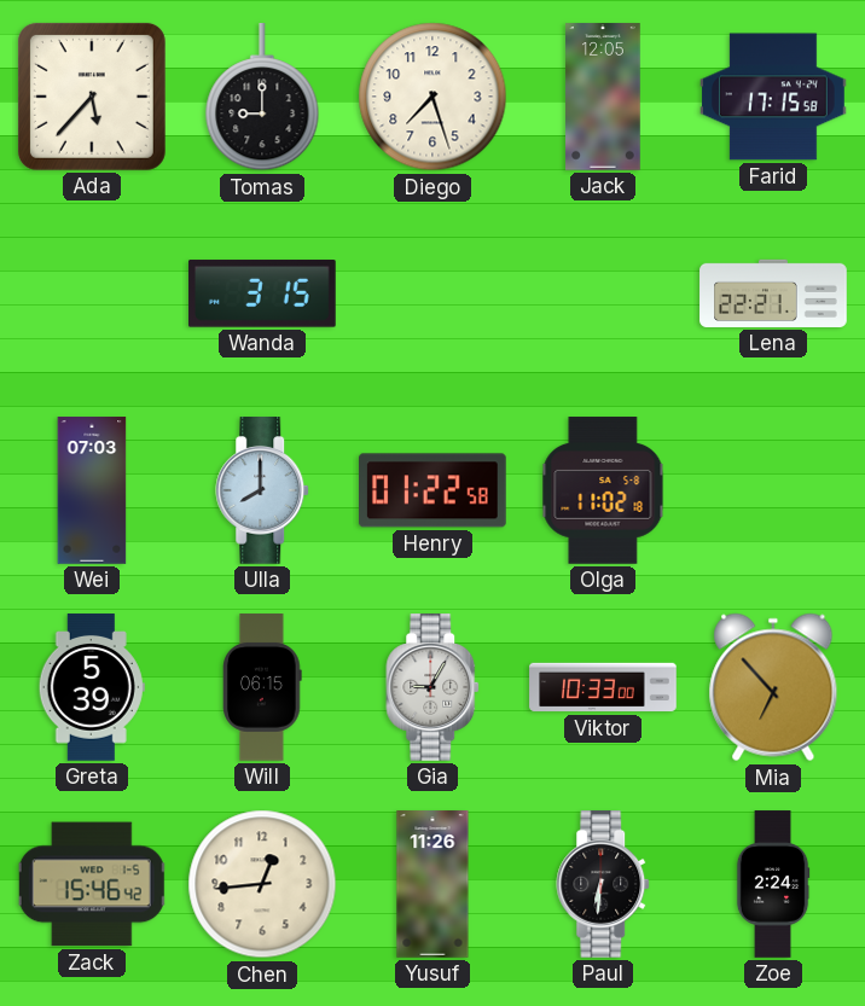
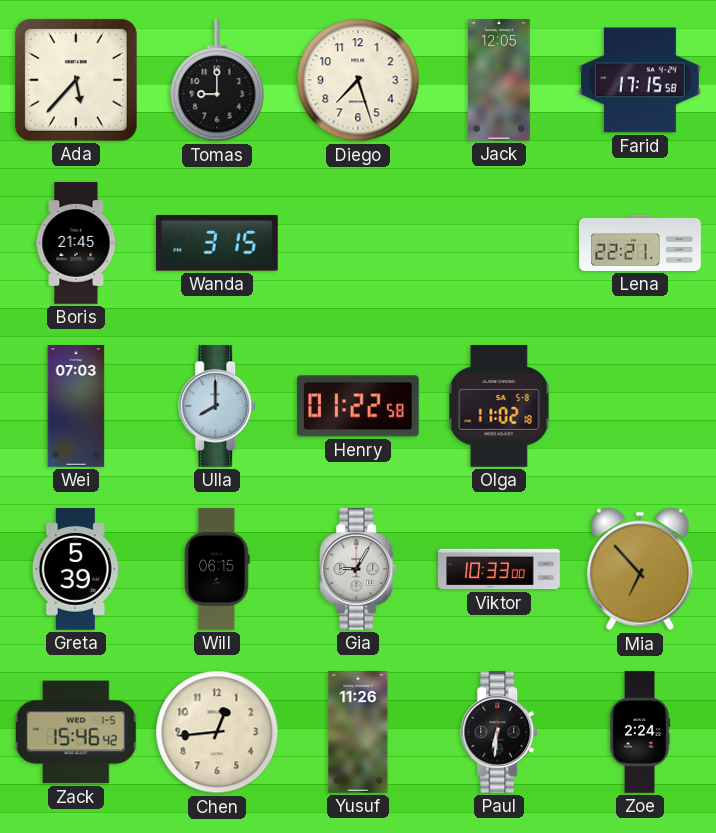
Boris: none -> 21:45
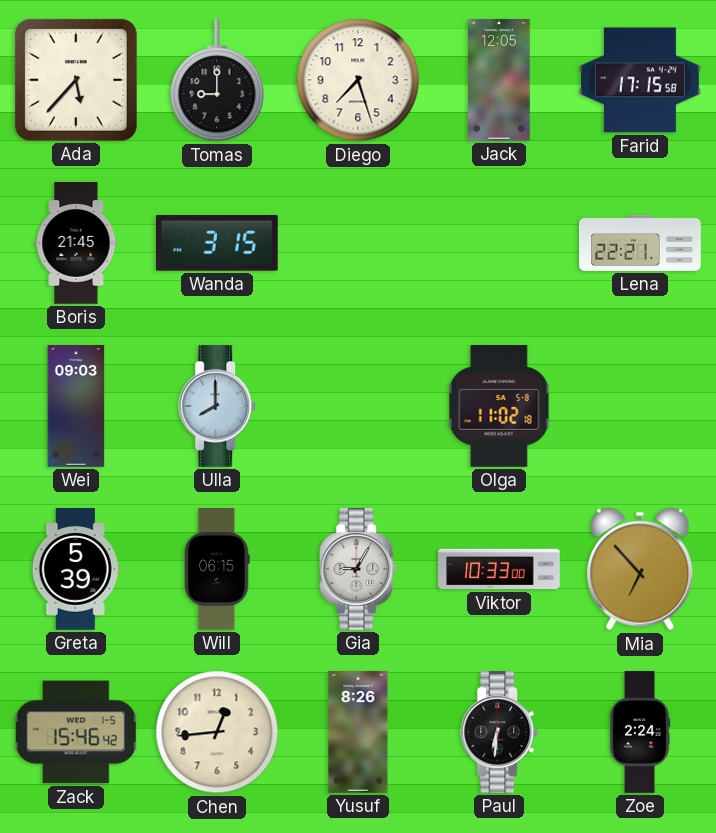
Wei: 07:03 -> 09:03
Henry: 01:22 -> none
Yusuf: 11:26 -> 8:26
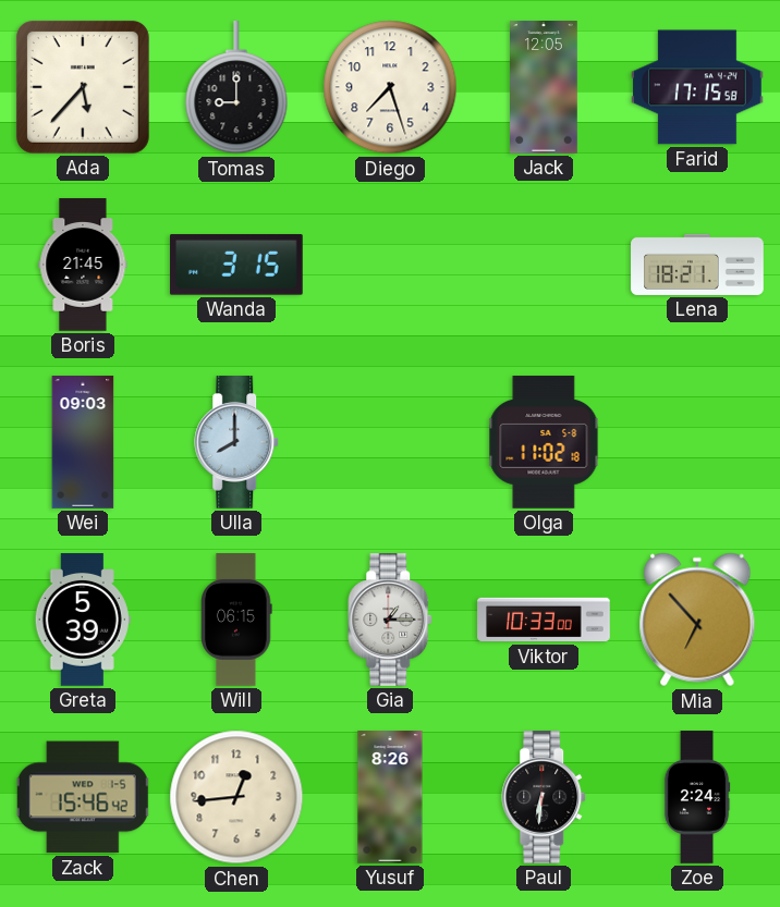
Lena: 22:21 -> 18:21
Gia: 9:05 -> 1:15
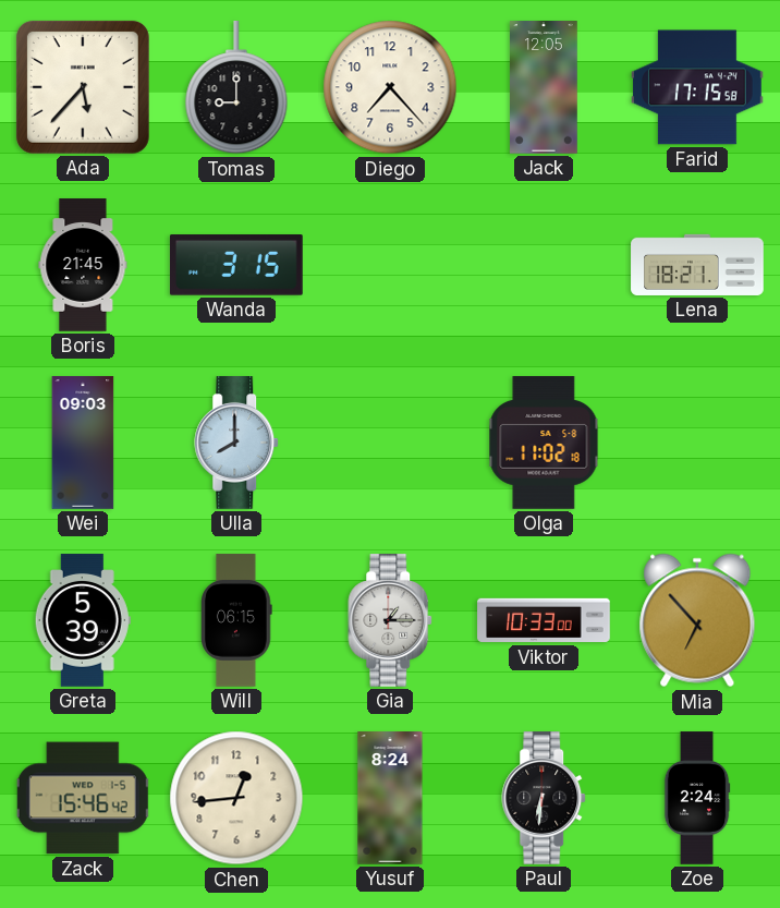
Diego: 7:27 -> 7:23
Yusuf: 8:26 -> 8:24
